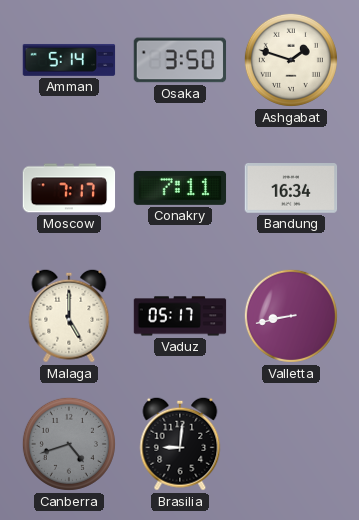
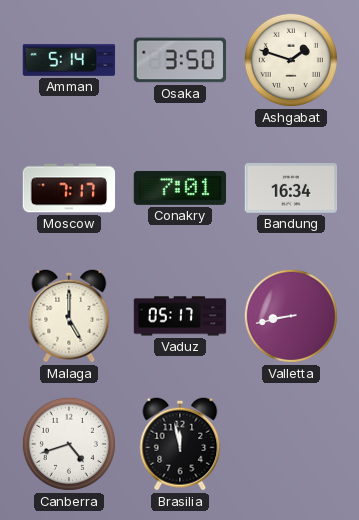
Conakry: 7:11 -> 7:01
Canberra dial: grey -> white
Brasilia: 9:01 -> 11:58
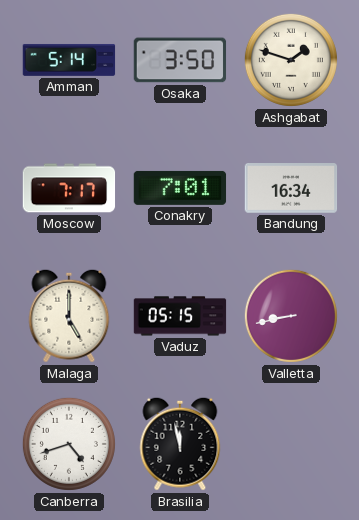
Vaduz: 05:17 -> 05:15
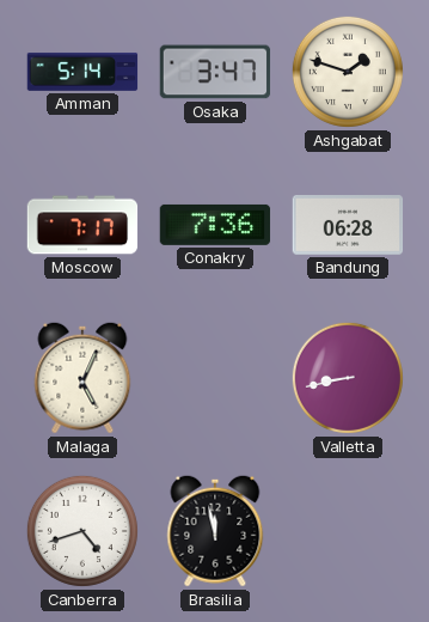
Osaka: 3:50 -> 3:47
Conakry: 7:01 -> 7:36
Bandung: 16:34 -> 06:28
Malaga: 5:00 -> 5:04
Vaduz: 05:15 -> none
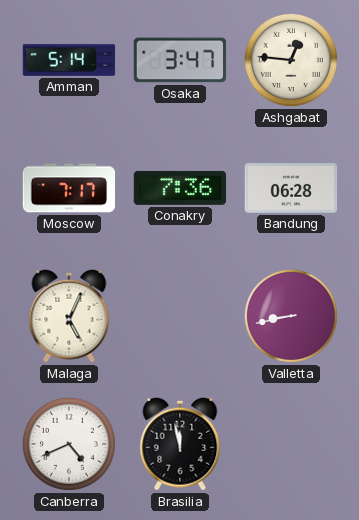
Ashgabat: 1:48 -> 12:46
Canberra: 4:42 -> 4:41
